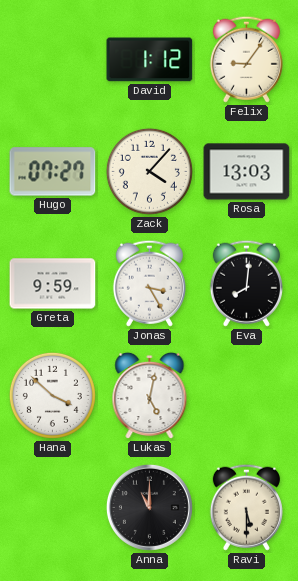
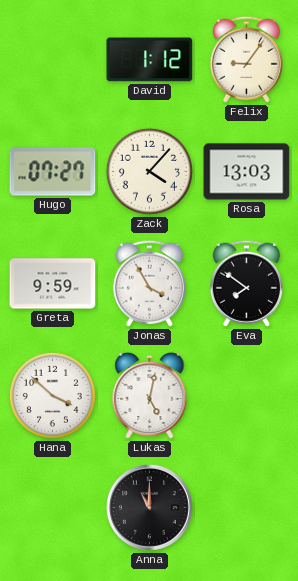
Jonas: 3:25 -> 3:55
Eva: 8:01 -> 7:51
Ravi: 5:30 -> none
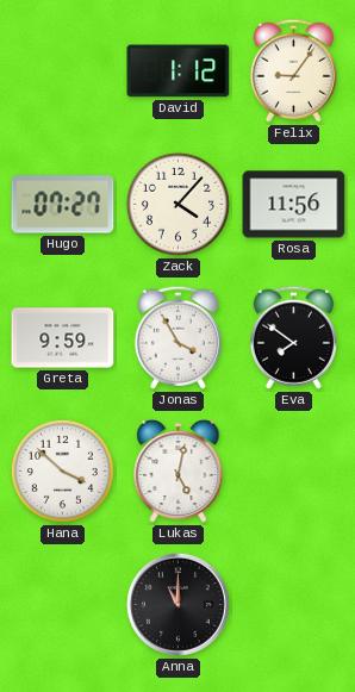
Rosa: 13:03 -> 11:56
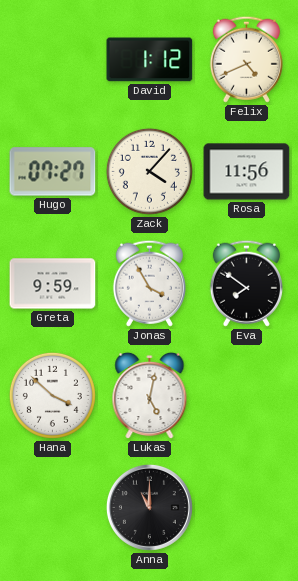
Felix: 9:06 -> 4:41
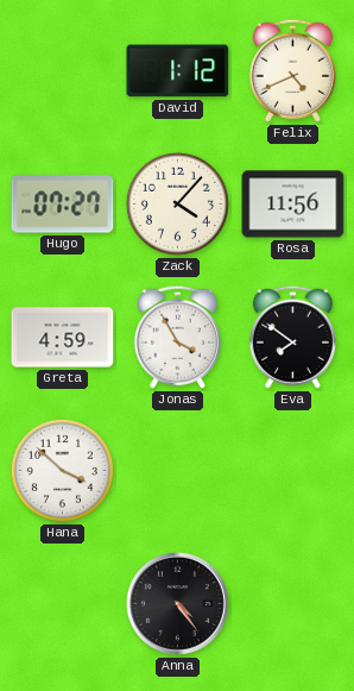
Greta: 9:59 -> 4:59
Lukas: 5:02 -> none
Anna: 11:00 -> 4:24
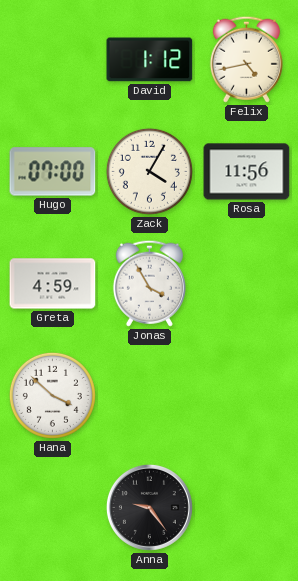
Felix: 4:41 -> 4:43
Hugo: 07:27 -> 07:00
Zack: 4:07 -> 4:05
Eva: 7:51 -> none
Anna: 4:24 -> 9:24
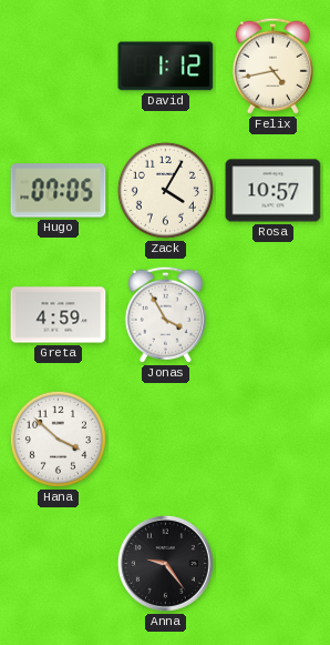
Hugo: 07:00 -> 07:05
Rosa: 11:56 -> 10:57
